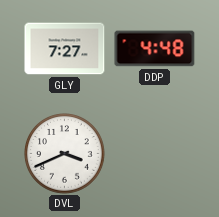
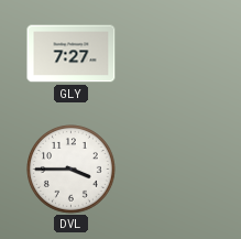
DDP: 4:48 -> none
DVL: 3:41 -> 3:45
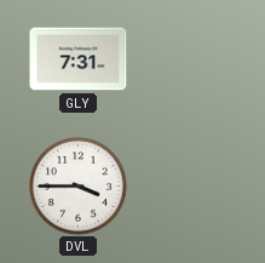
GLY: 7:27 -> 7:31
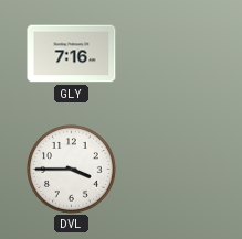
GLY: 7:31 -> 7:16
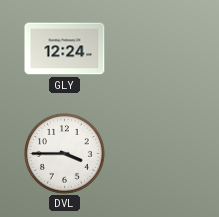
GLY: 7:16 -> 12:24
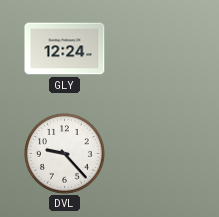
DVL: 3:45 -> 9:23
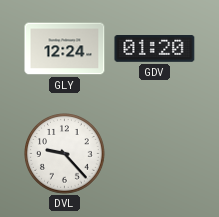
GDV: none -> 01:20
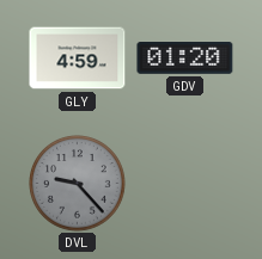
GLY: 12:24 -> 4:59
DVL dial: white -> grey
